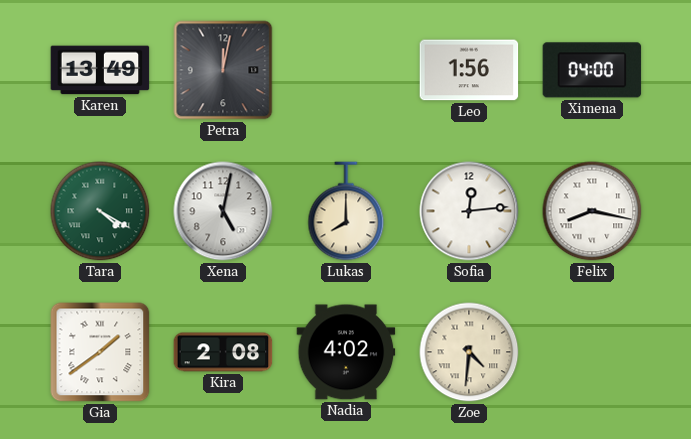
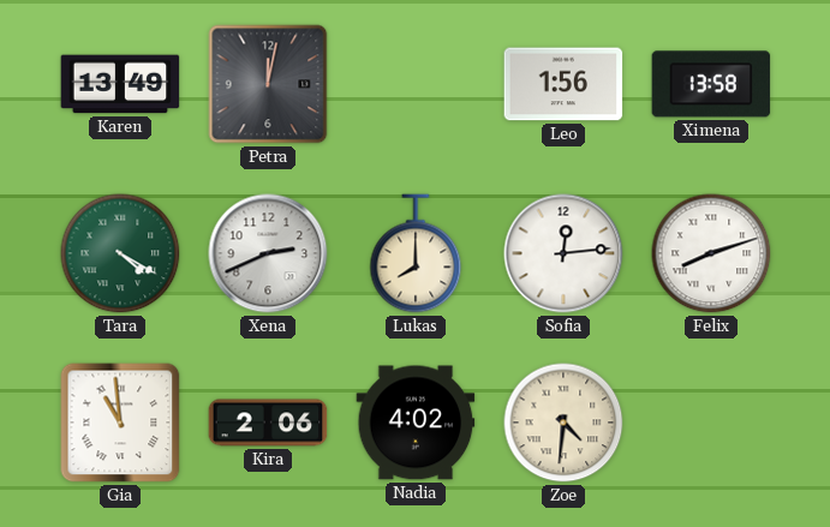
Ximena: 04:00 -> 13:58
Xena: 5:02 -> 2:41
Felix: 8:17 -> 8:12
Gia: 1:39 -> 10:59
Kira: 2:08 -> 2:06
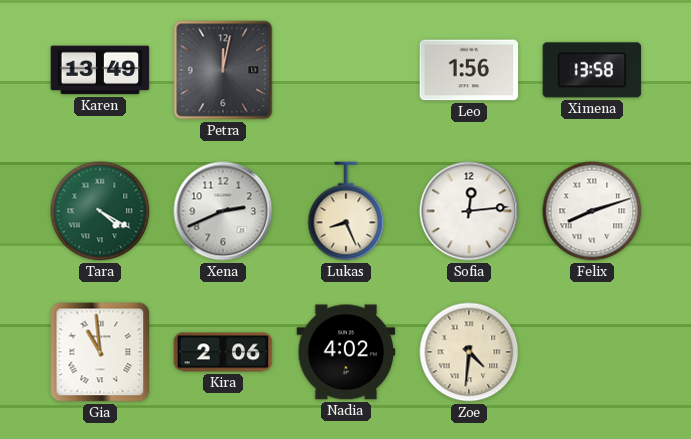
Lukas: 8:00 -> 8:26
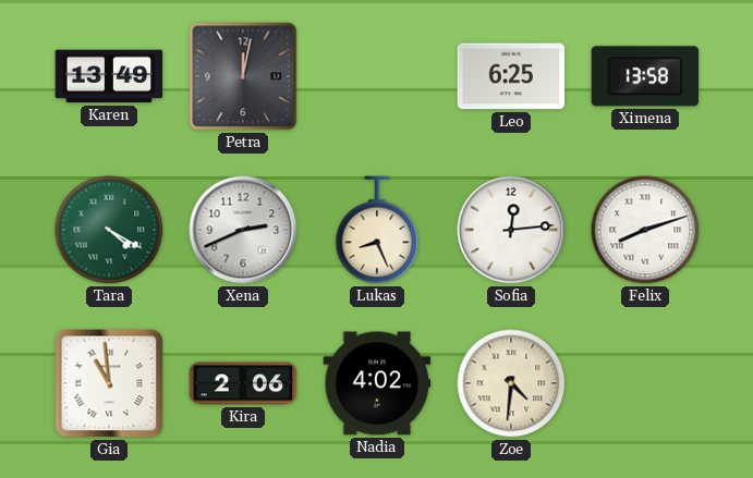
Leo: 1:56 -> 6:25
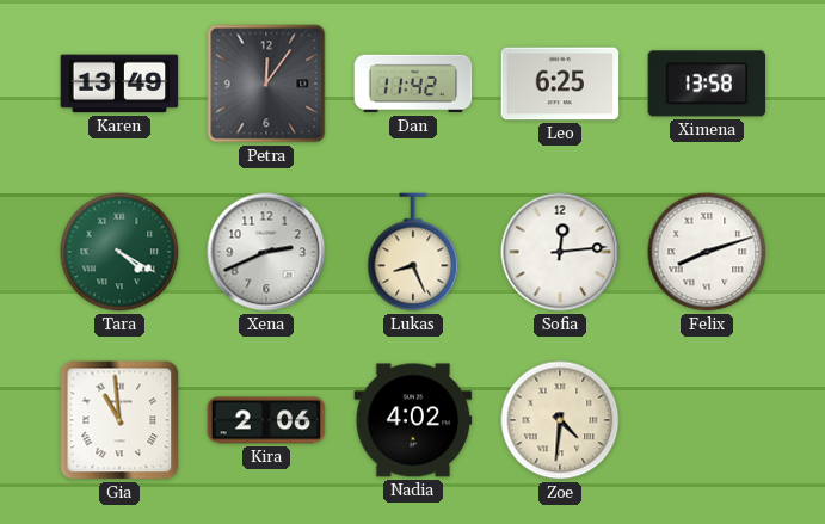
Petra: 12:02 -> 12:06
Dan: none -> 11:42
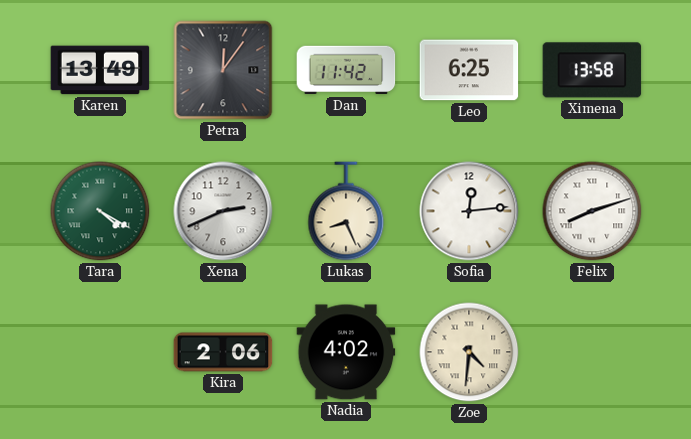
Gia: 10:59 -> none
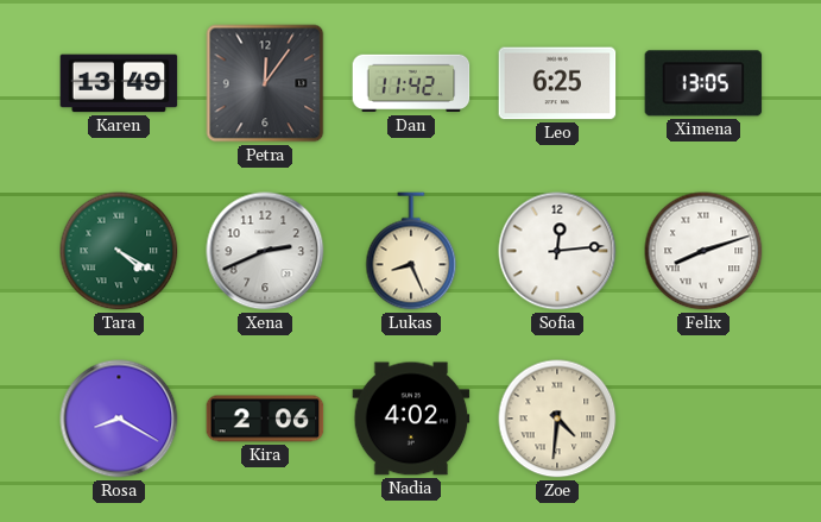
Ximena: 13:58 -> 13:05
Rosa: none -> 8:20
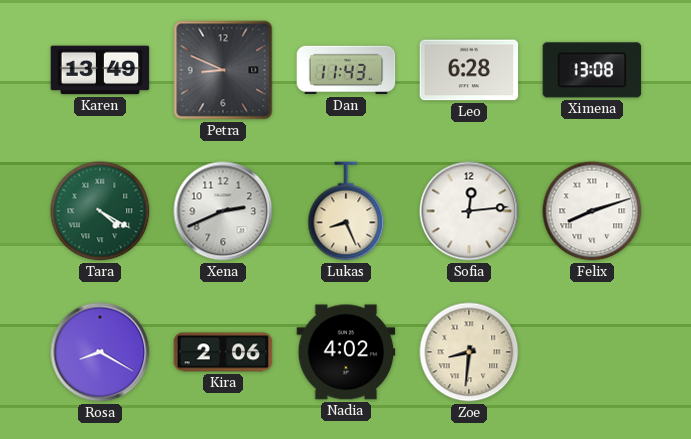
Petra: 12:06 -> 8:49
Dan: 11:42 -> 11:43
Leo: 6:25 -> 6:28
Ximena: 13:05 -> 13:08
Zoe: 4:31 -> 8:31
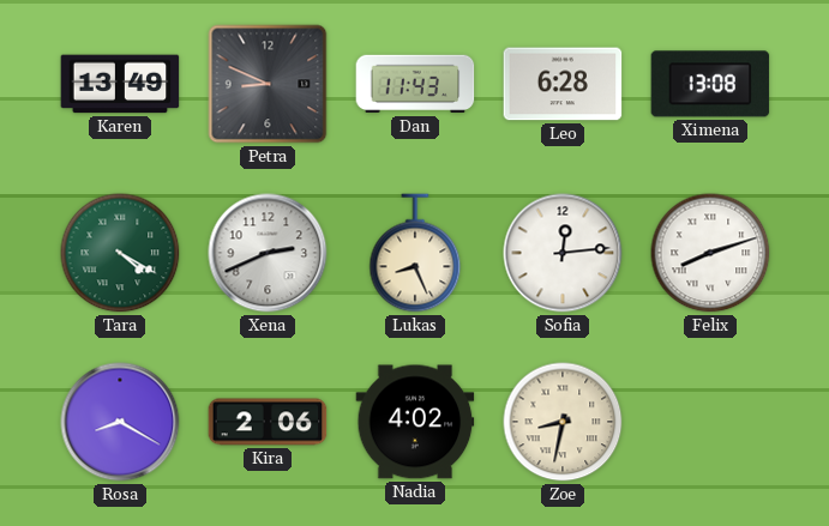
Zoe: 8:31 -> 8:32
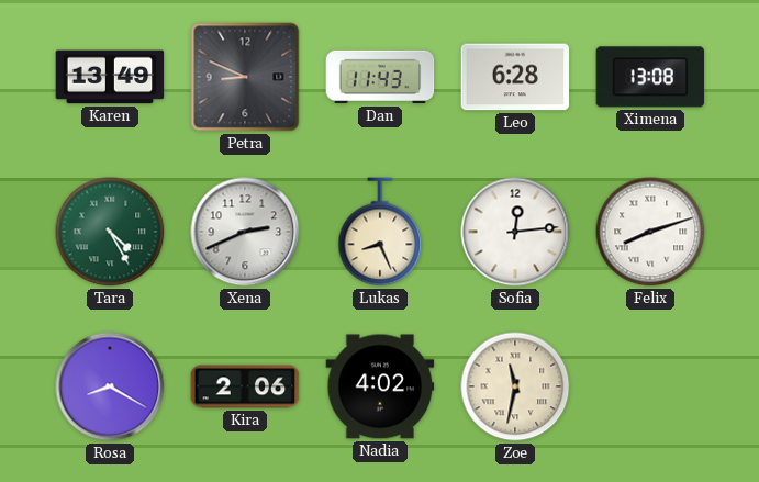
Tara: 4:20 -> 4:25
Zoe: 8:32 -> 11:32
